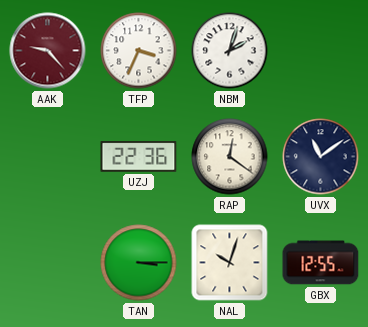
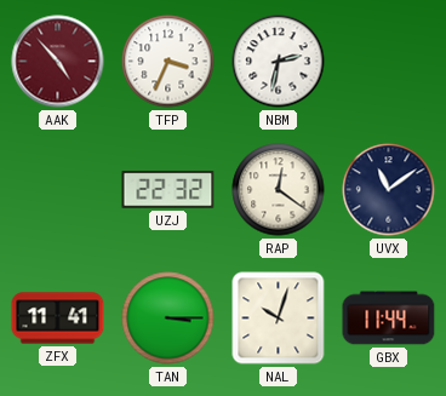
AAK: 9:23 -> 4:53
NBM: 2:03 -> 2:32
UZJ: 22:36 -> 22:32
ZFX: none -> 11:41
GBX: 12:55 -> 11:44
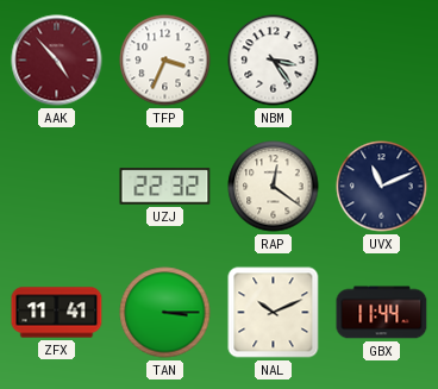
NBM: 2:32 -> 3:24
UVX: 11:09 -> 11:11
NAL: 10:03 -> 10:11
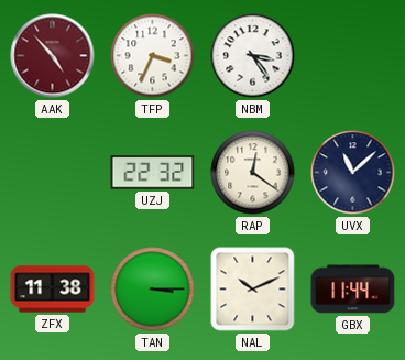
UVX: 11:11 -> 11:08
ZFX: 11:41 -> 11:38
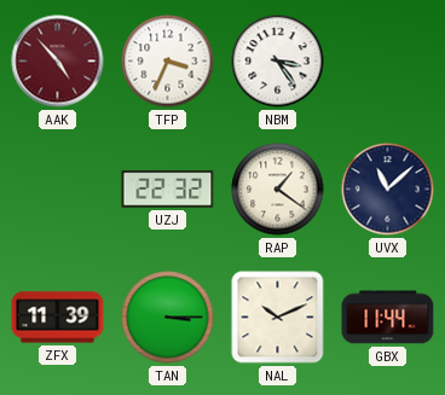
RAP: 12:21 -> 1:21
ZFX: 11:38 -> 11:39
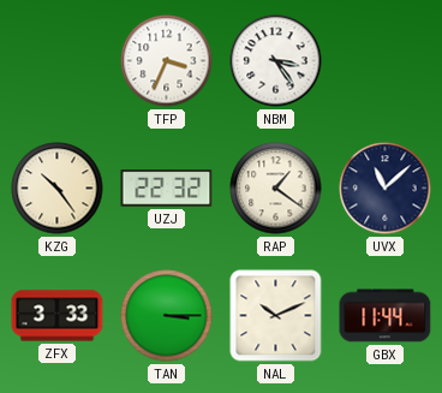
AAK: 4:53 -> none
KZG: none -> 10:24
ZFX: 11:39 -> 3:33
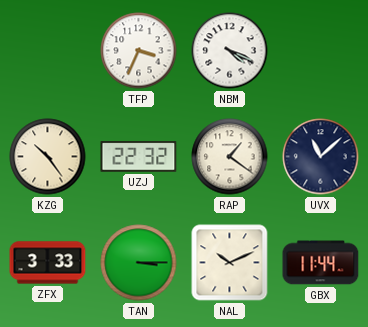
NBM: 3:24 -> 4:19
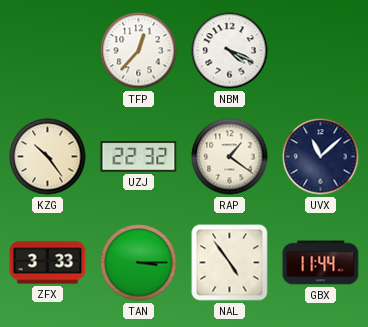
TFP: 3:34 -> 12:37
NAL: 10:11 -> 4:54
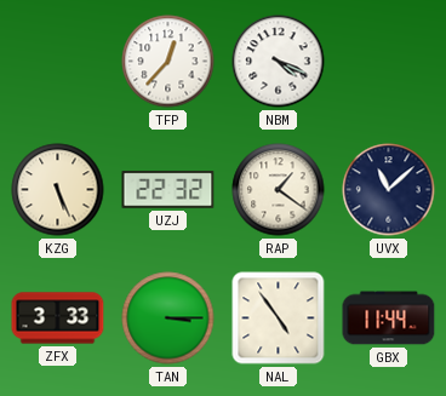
KZG: 10:24 -> 5:26
